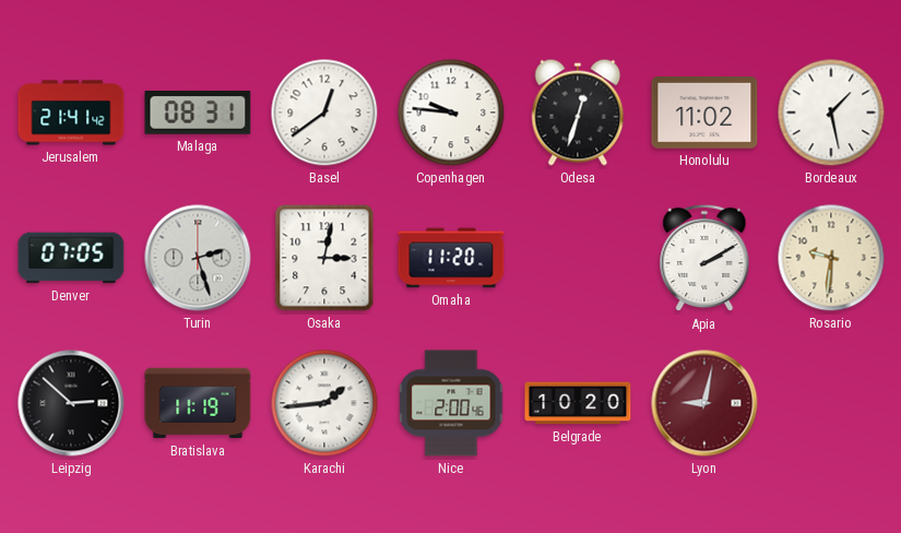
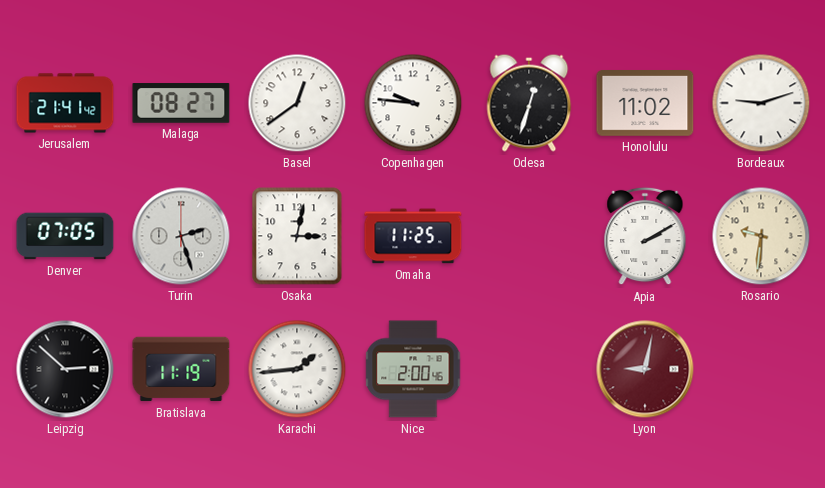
Malaga: 08:31 -> 08:27
Bordeaux: 1:28 -> 9:12
Omaha: 11:20 -> 11:25
Belgrade: 10:20 -> none
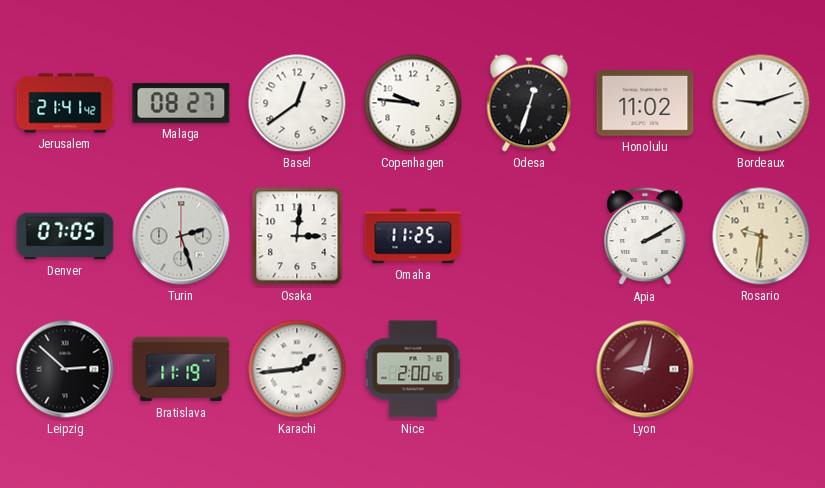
Osaka: 3:02 -> 3:01
